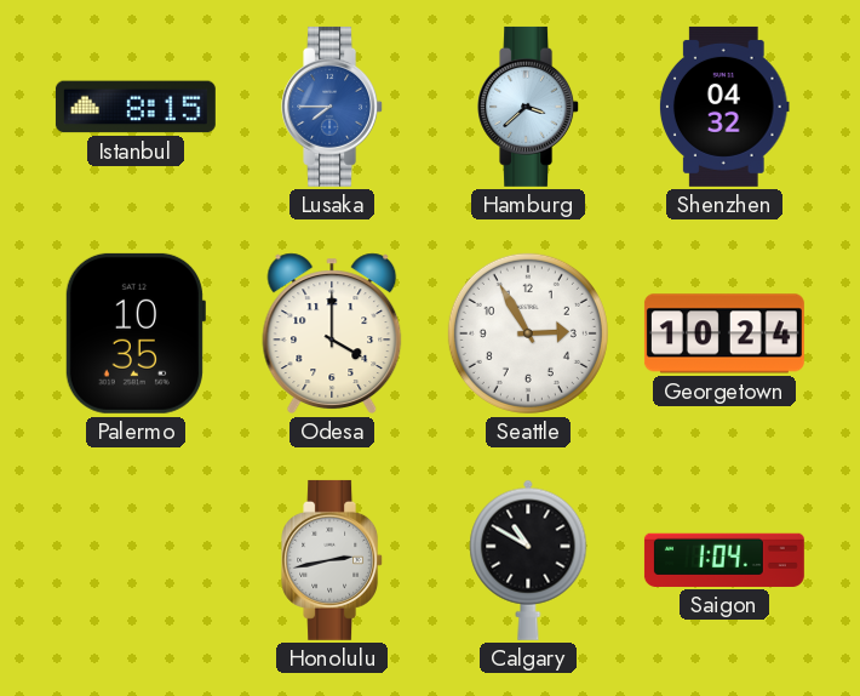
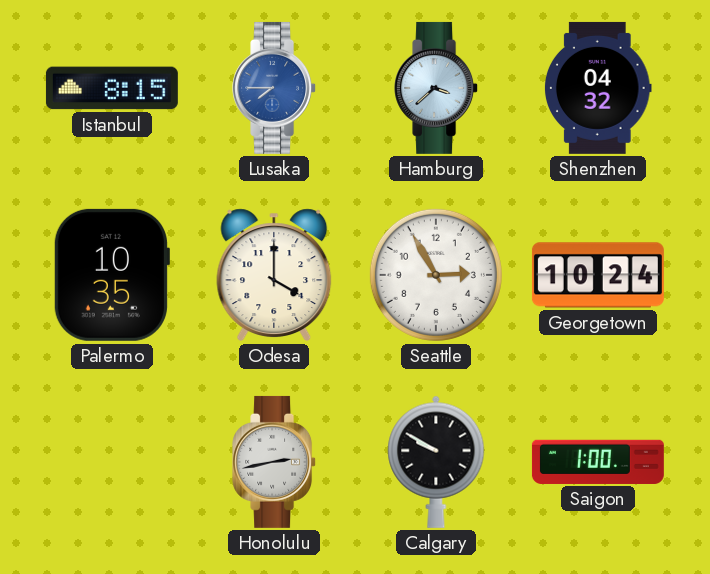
Calgary: 10:50 -> 9:50
Saigon: 1:04 -> 1:00
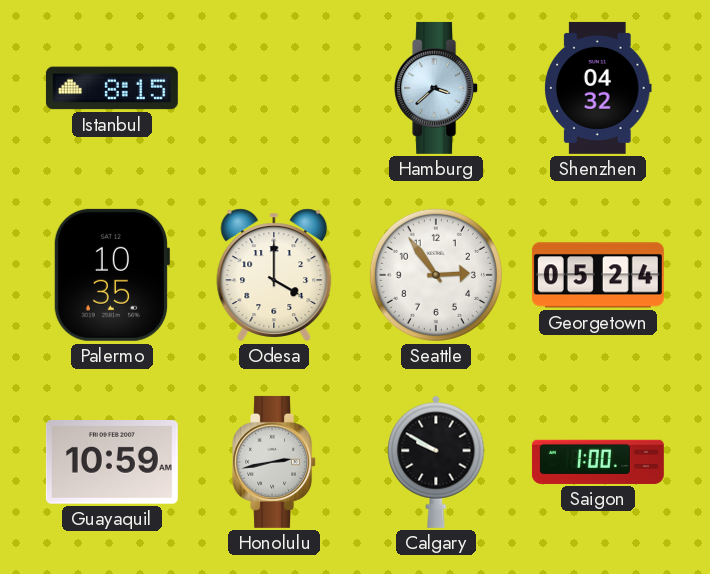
Lusaka: 7:45 -> none
Seattle: 2:55 -> 2:54
Georgetown: 10:24 -> 05:24
Guayaquil: none -> 10:59
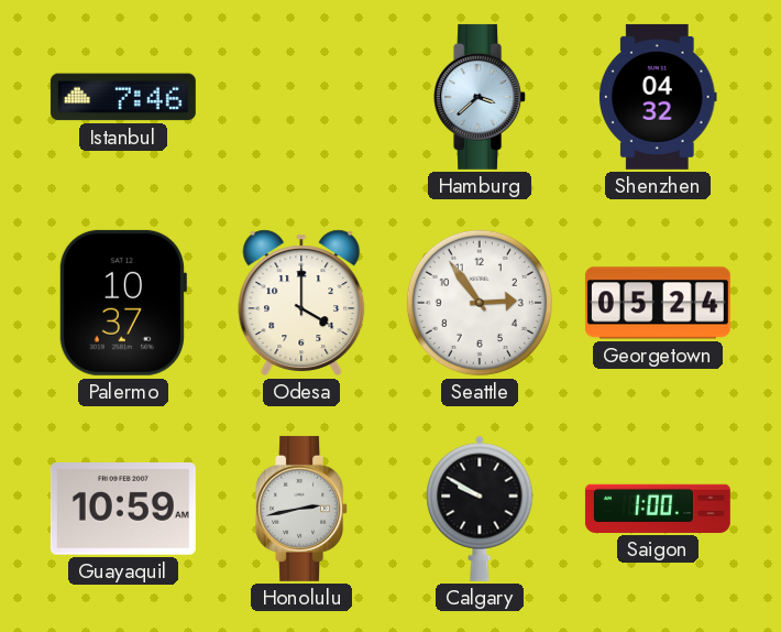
Istanbul: 8:15 -> 7:46
Palermo: 10:35 -> 10:37
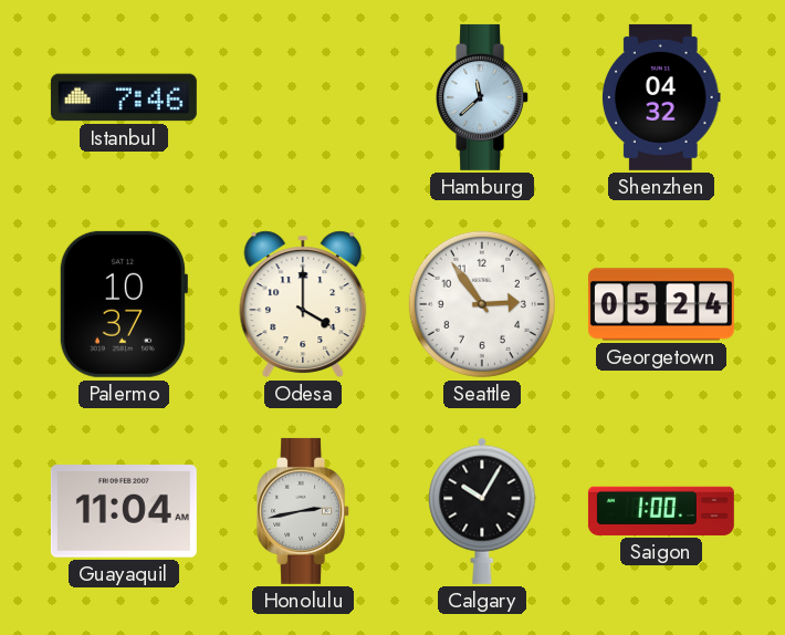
Hamburg: 3:38 -> 11:38
Guayaquil: 10:59 -> 11:04
Calgary: 9:50 -> 10:05
